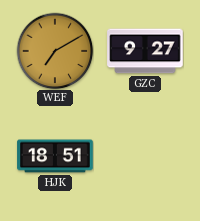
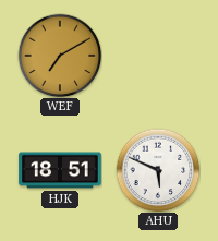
GZC: 9:27 -> none
AHU: none -> 5:49
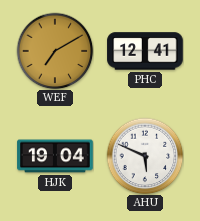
PHC: none -> 12:41
HJK: 18:51 -> 19:04
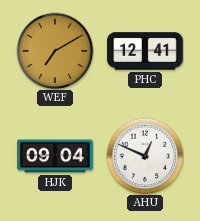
HJK: 19:04 -> 09:04
AHU: 5:49 -> 12:49
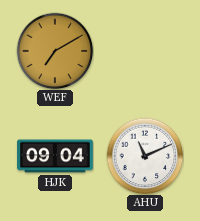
PHC: 12:41 -> none
AHU: 12:49 -> 11:11
